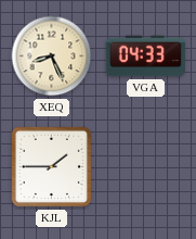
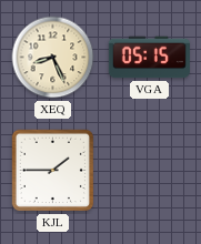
VGA: 04:33 -> 05:15
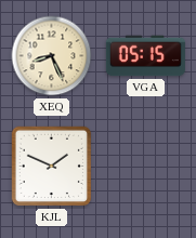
KJL: 1:45 -> 1:49
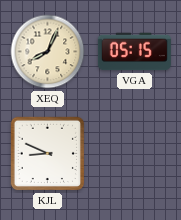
XEQ: 8:26 -> 8:04
KJL: 1:49 -> 8:49
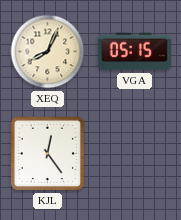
KJL: 8:49 -> 12:24
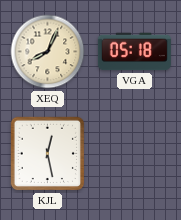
VGA: 05:15 -> 05:18
KJL: 12:24 -> 12:28
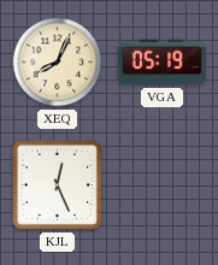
VGA: 05:18 -> 05:19
KJL: 12:28 -> 12:26
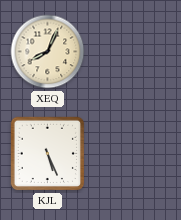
VGA: 05:19 -> none
KJL: 12:26 -> 5:26
